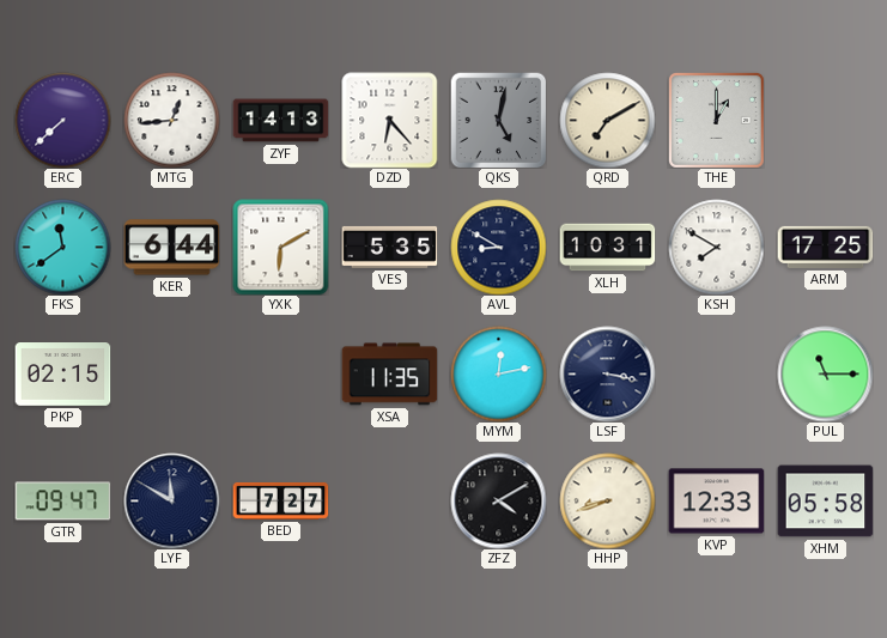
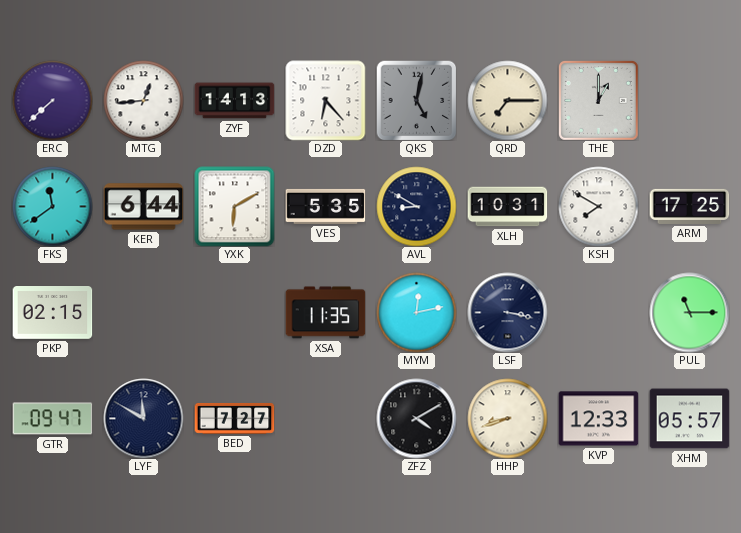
QRD: 7:10 -> 7:15
XHM: 05:58 -> 05:57
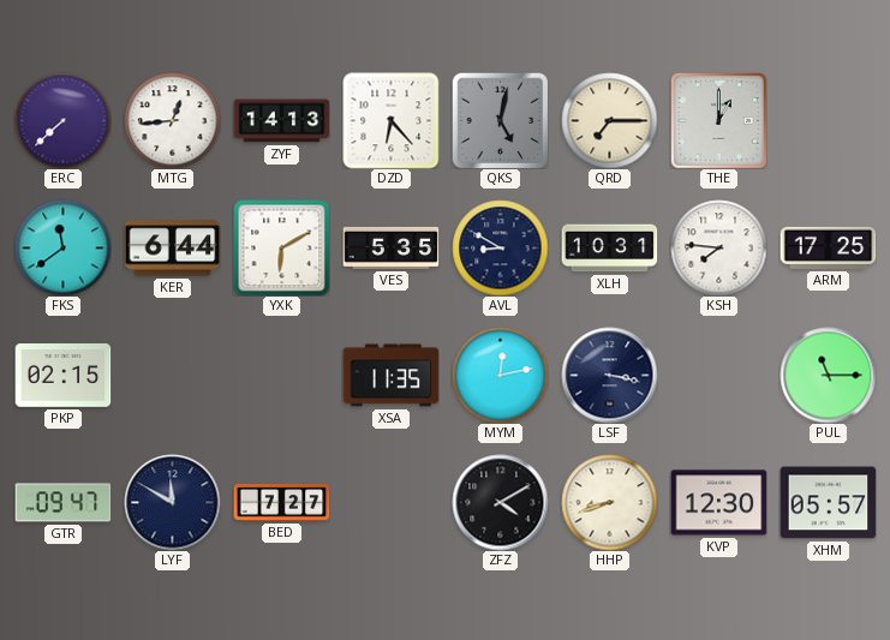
KSH: 7:50 -> 7:46
KVP: 12:33 -> 12:30
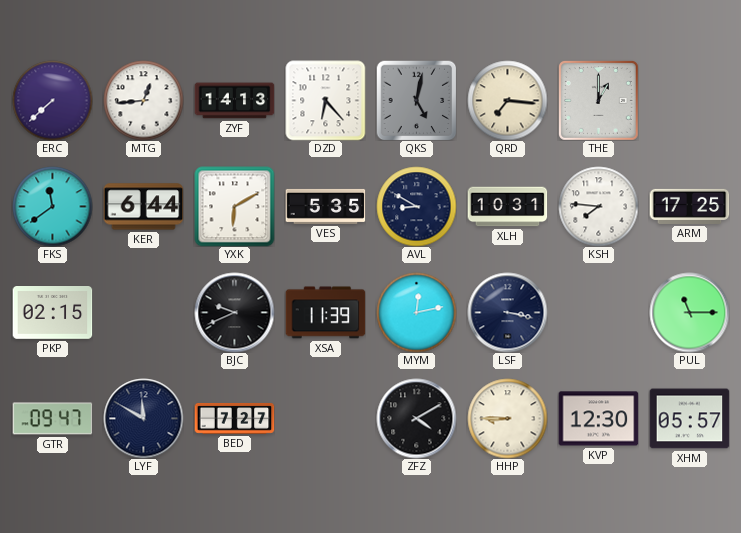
QRD: 7:15 -> 7:16
BJC: none -> 9:41
XSA: 11:35 -> 11:39
HHP: 8:42 -> 8:45
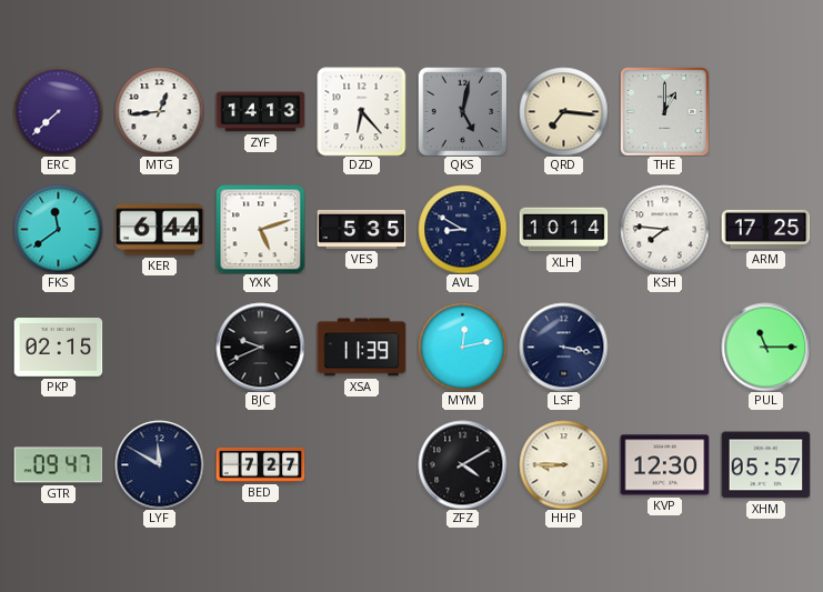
YXK: 6:10 -> 5:12
XLH: 10:31 -> 10:14
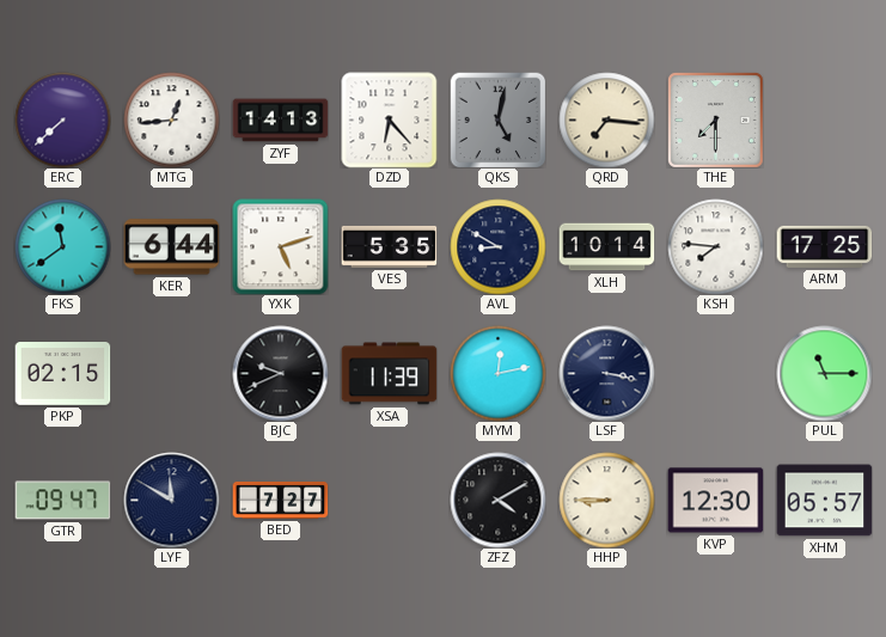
THE: 1:00 -> 7:30
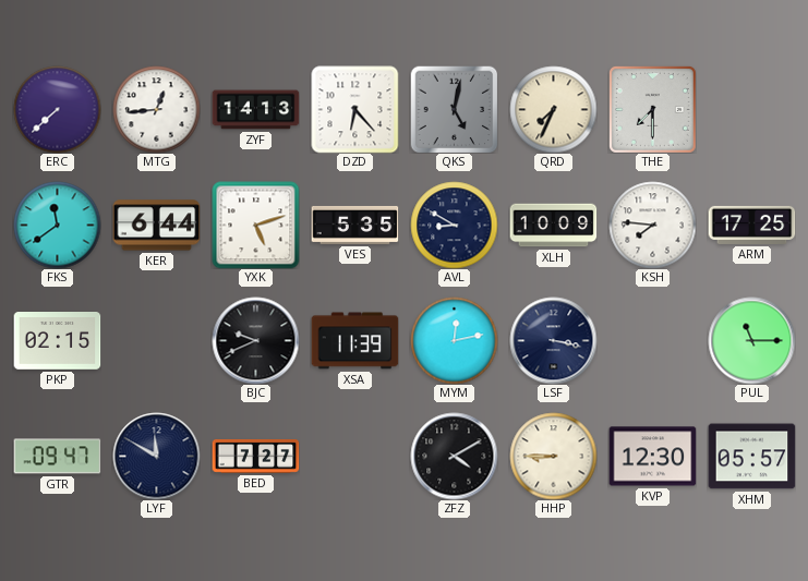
QRD: 7:16 -> 7:34
XLH: 10:14 -> 10:09
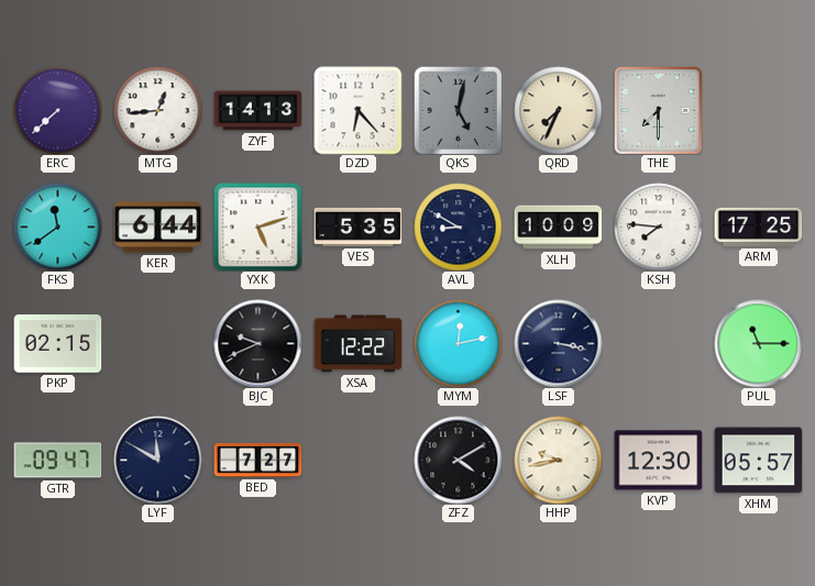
XSA: 11:39 -> 12:22
HHP: 8:45 -> 9:43
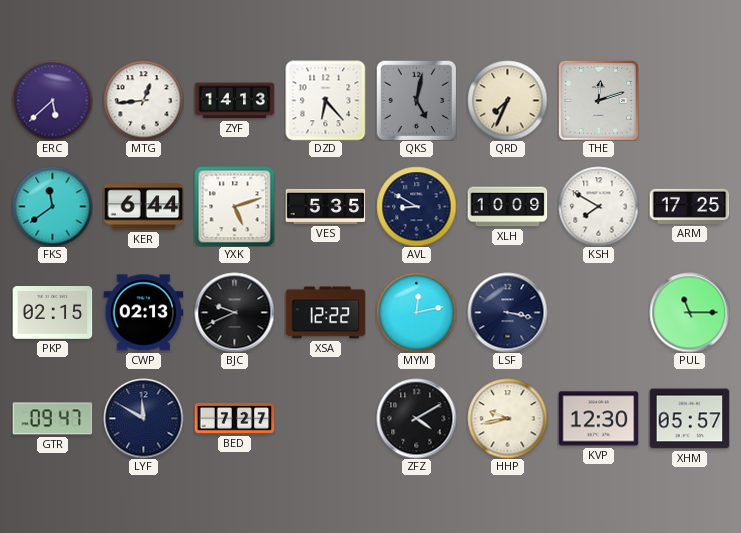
ERC: 7:38 -> 5:38
THE: 7:30 -> 12:12
KSH: 7:46 -> 7:50
CWP: none -> 02:13
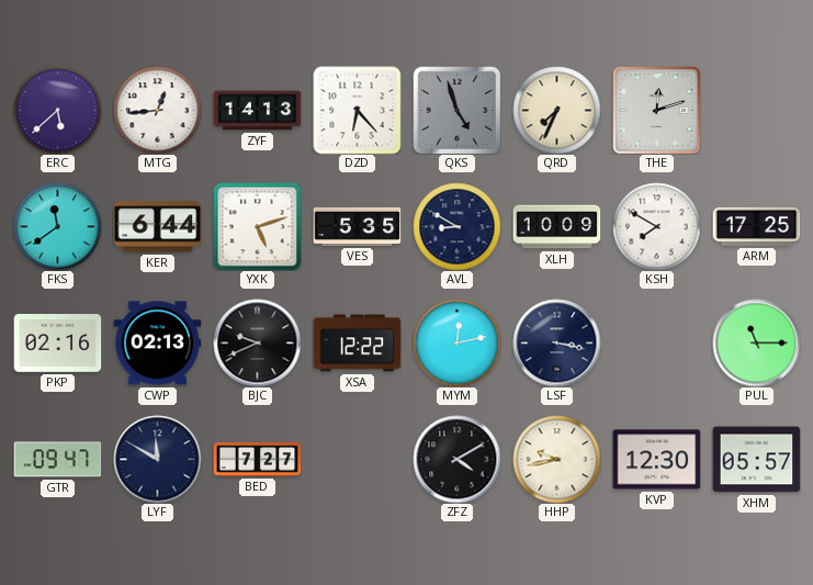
QKS: 5:02 -> 4:57
PKP: 02:15 -> 02:16
